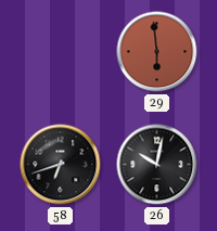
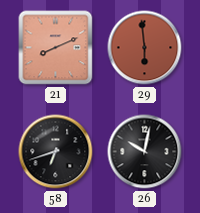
21: none -> 8:11
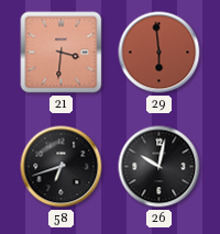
21: 8:11 -> 3:31
